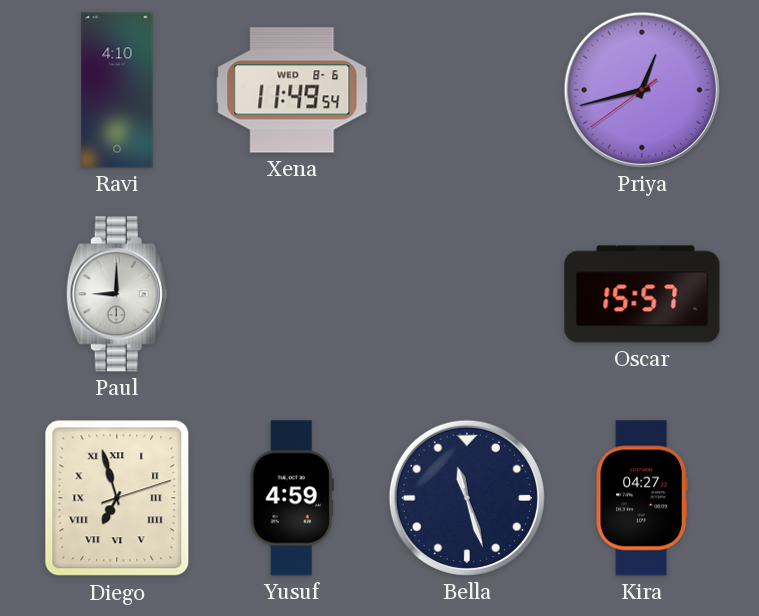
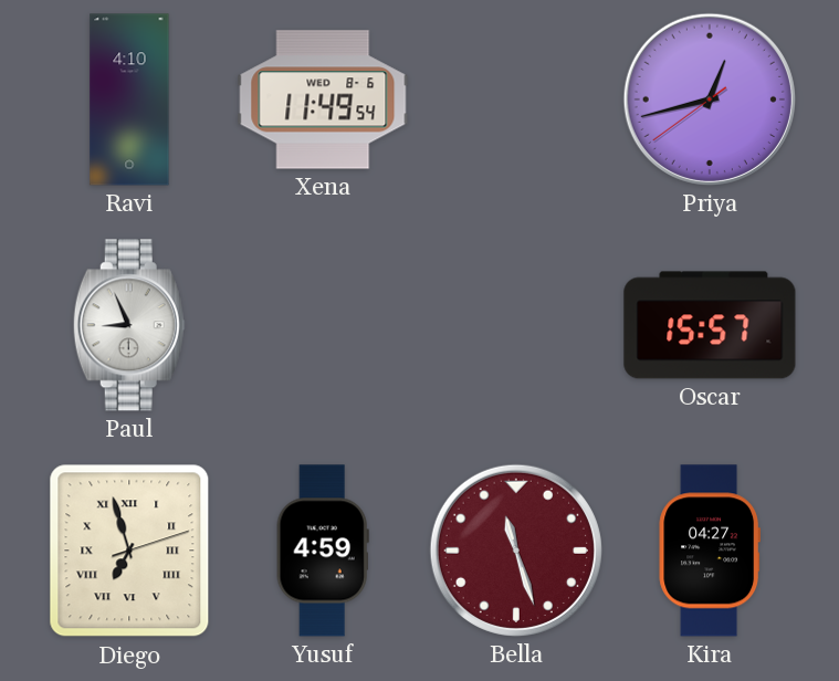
Paul: 9:00 -> 8:56
Bella dial: navy -> burgundy
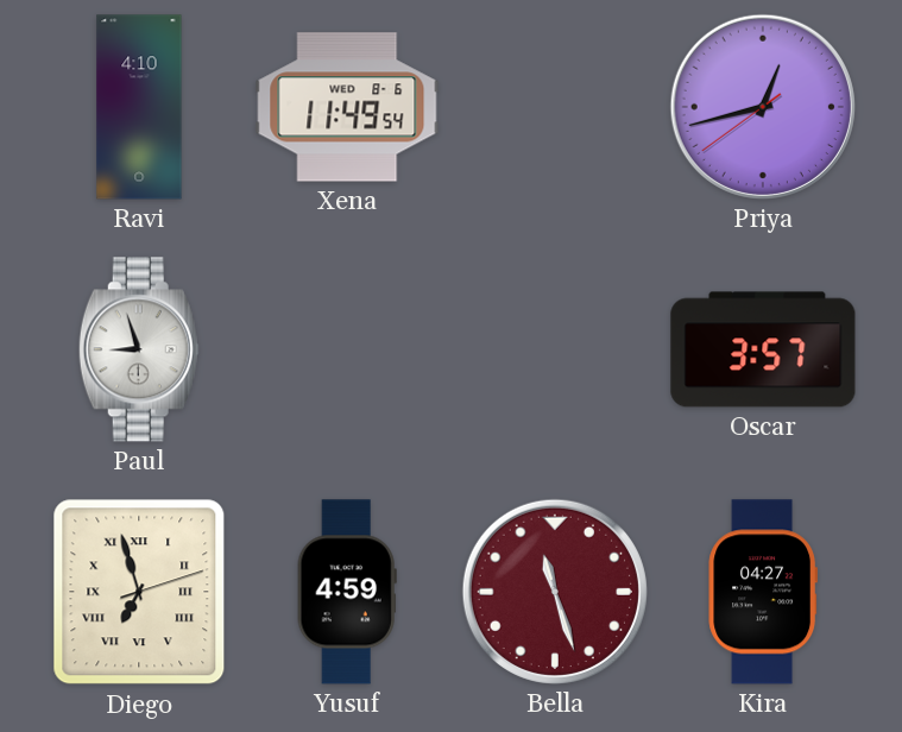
Paul: 8:56 -> 8:57
Oscar: 15:57 -> 3:57
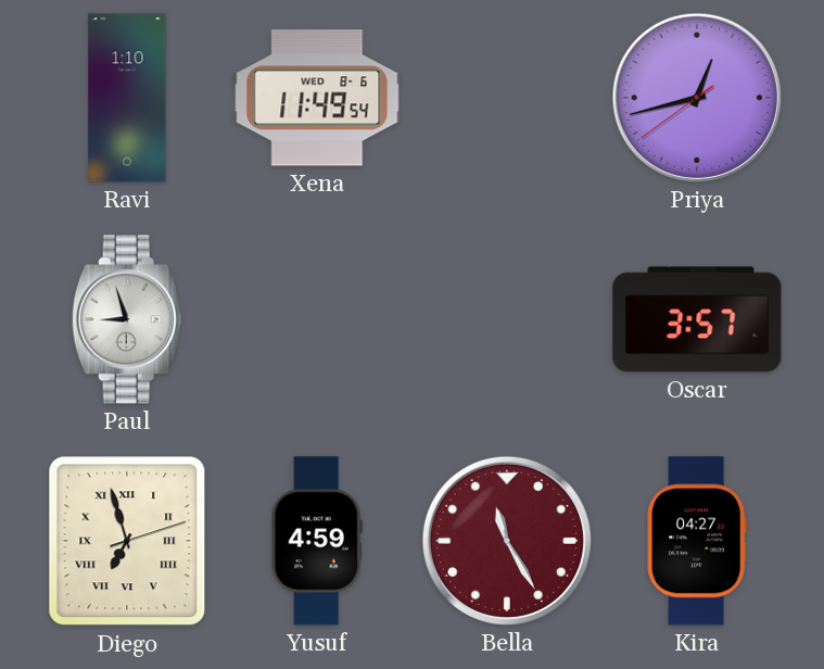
Ravi: 4:10 -> 1:10
Bella: 11:27 -> 11:25
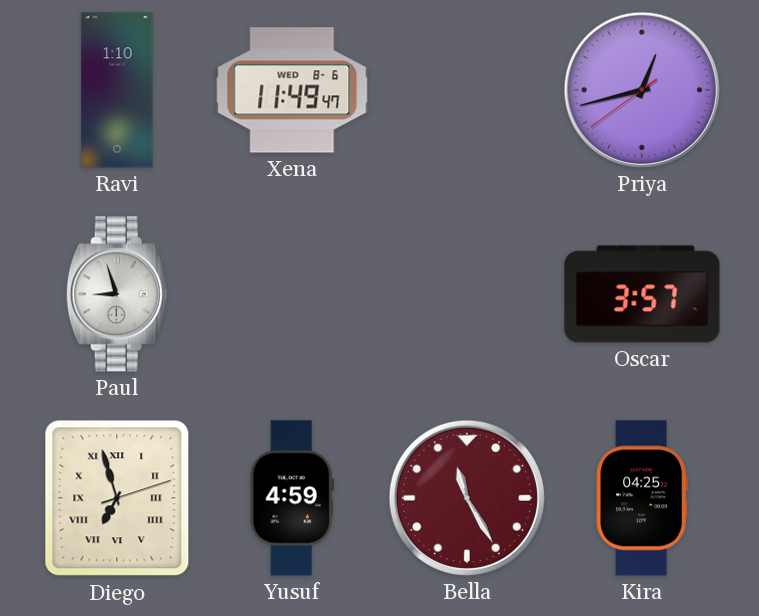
Xena: 11:49:54 -> 11:49:47
Kira: 04:27 -> 04:25
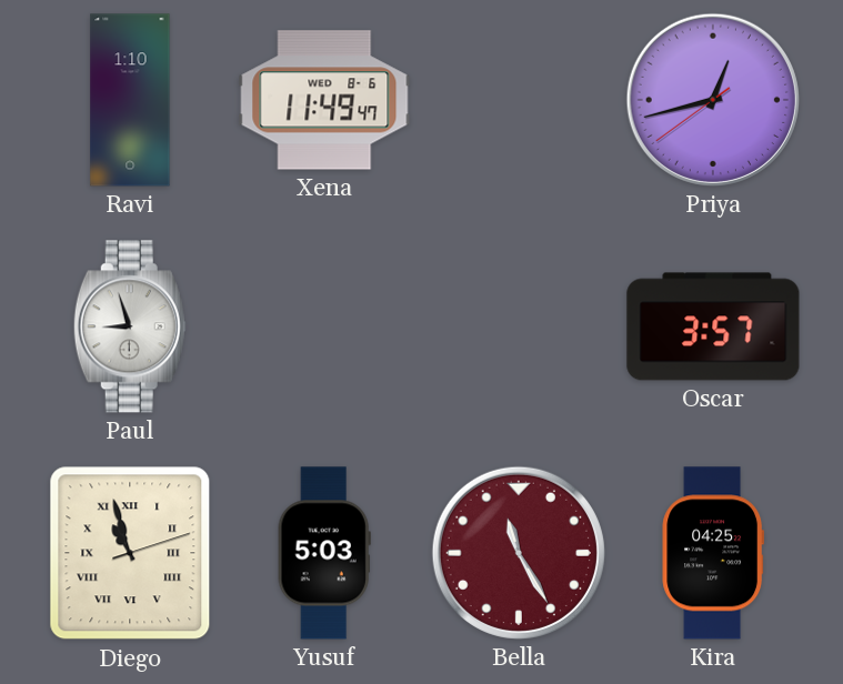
Diego: 6:57 -> 10:57
Yusuf: 4:59 -> 5:03
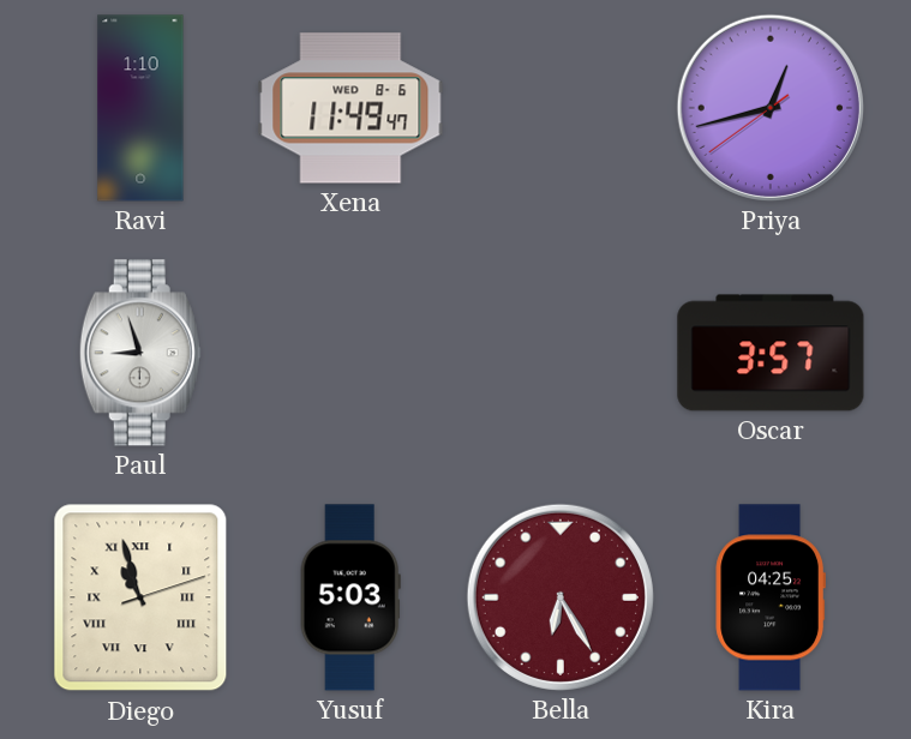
Bella: 11:25 -> 6:25
